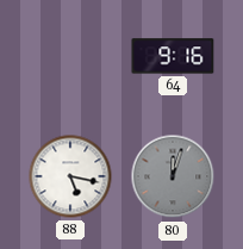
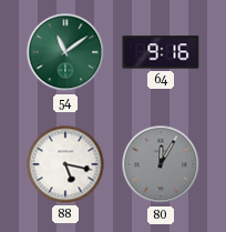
54: none -> 11:09
80: 12:03 -> 12:05
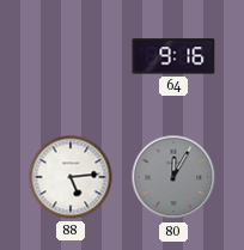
54: 11:09 -> none
88: 5:17 -> 5:14
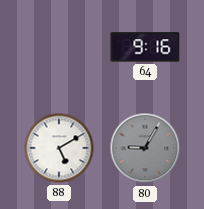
88: 5:14 -> 5:10
80: 12:05 -> 9:05
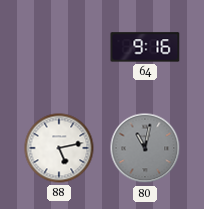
88: 5:10 -> 5:13
80: 9:05 -> 11:02
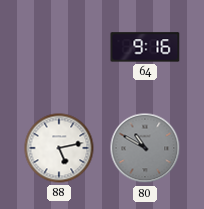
80: 11:02 -> 10:50
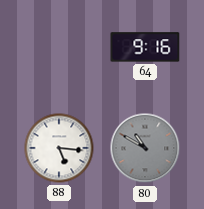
88: 5:13 -> 5:16
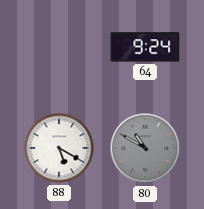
64: 9:16 -> 9:24
88: 5:16 -> 5:20
